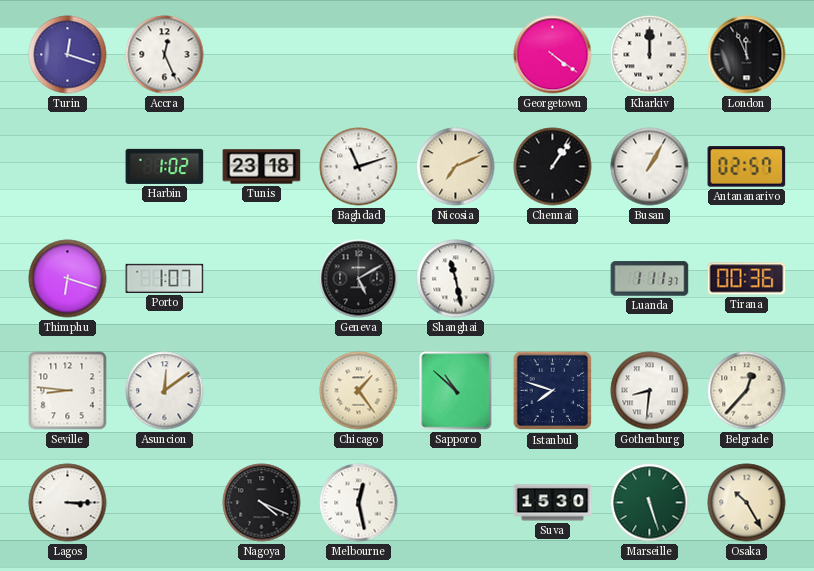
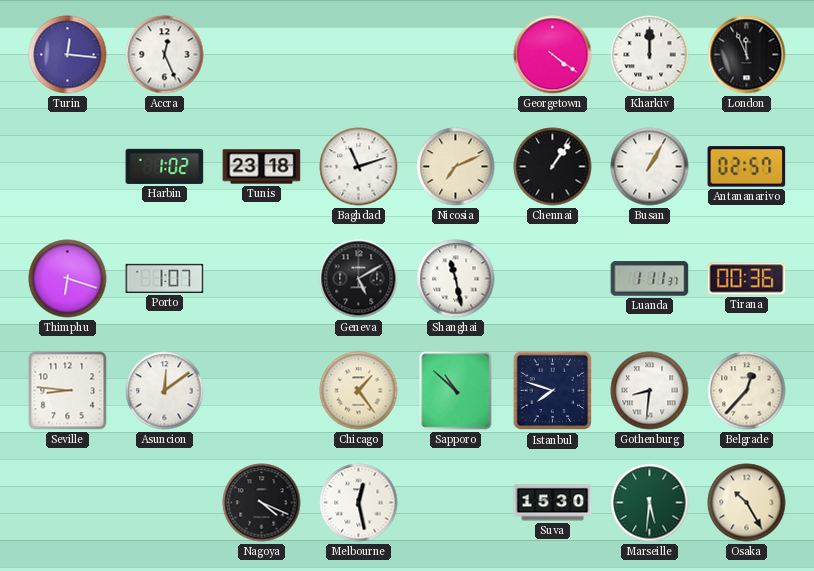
Turin: 12:18 -> 12:16
Lagos: 3:15 -> none
Marseille: 5:27 -> 5:31
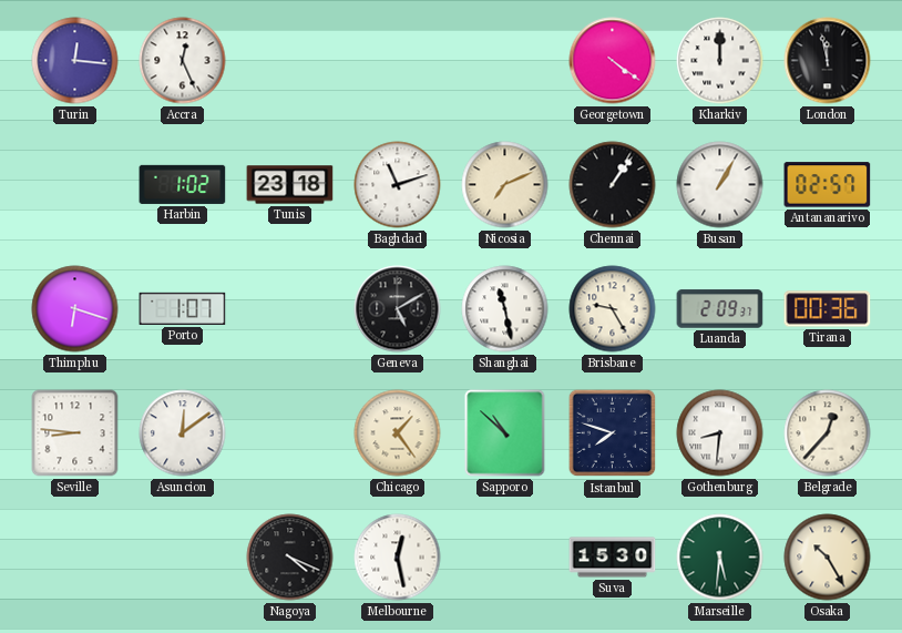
London: 11:56 -> 11:58
Brisbane: none -> 9:25
Luanda: 1:11 -> 2:09
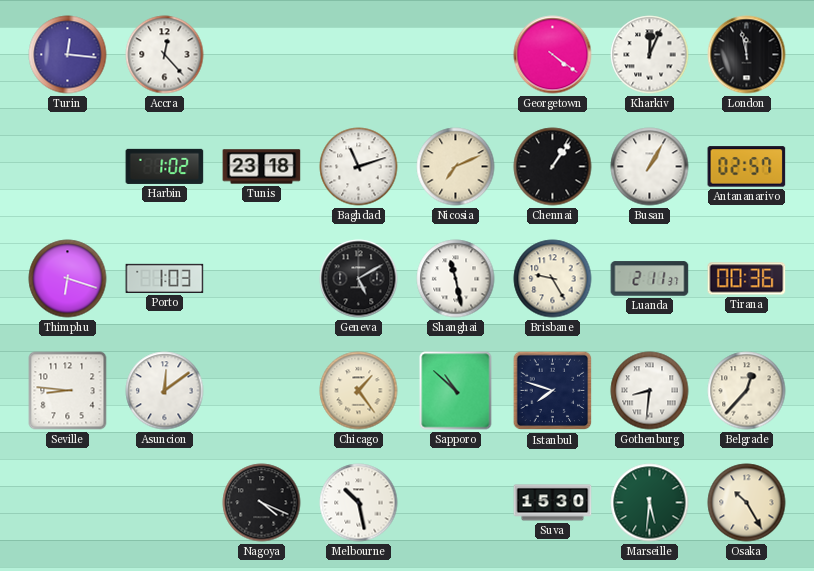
Accra: 12:26 -> 12:23
Kharkiv: 12:00 -> 12:04
Porto: 1:07 -> 1:03
Luanda: 2:09 -> 2:11
Melbourne: 12:28 -> 10:28
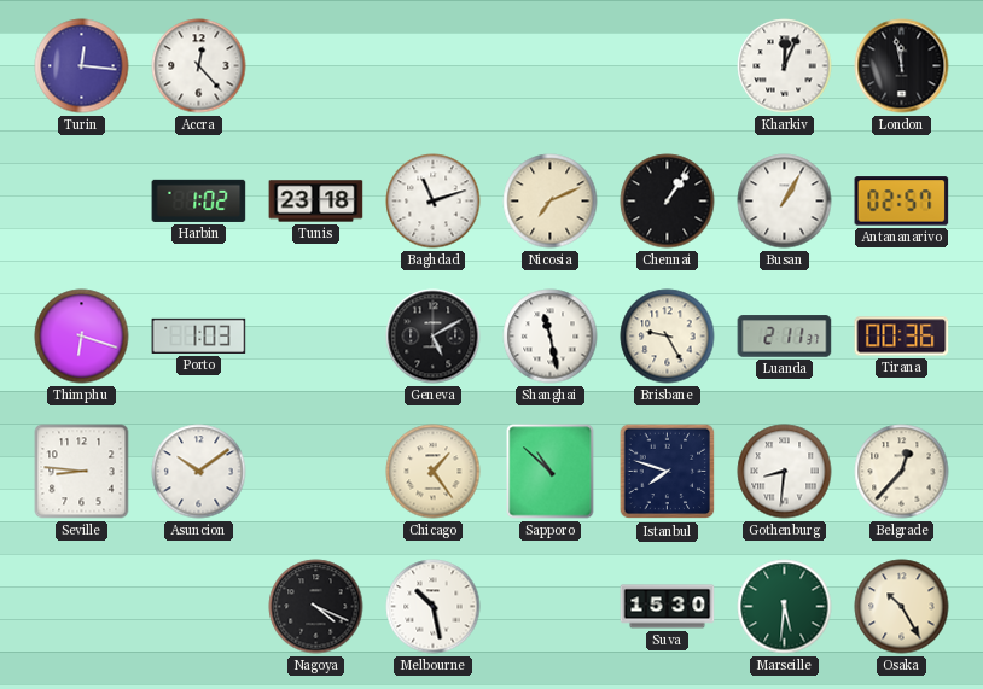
Georgetown: 4:21 -> none
Asuncion: 12:09 -> 10:09
